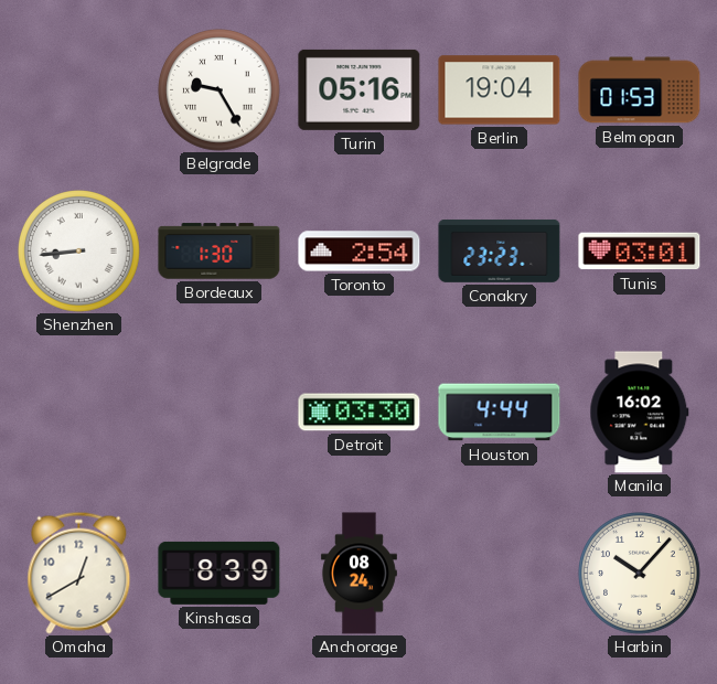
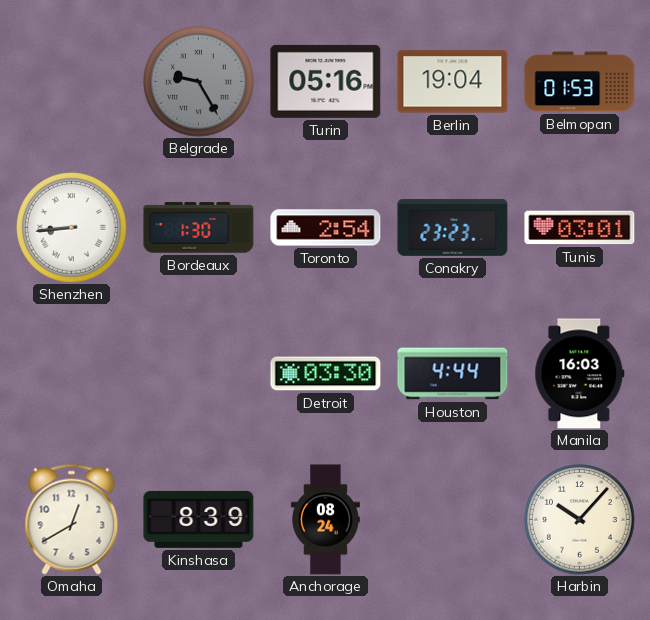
Belgrade dial: white -> grey
Manila: 16:02 -> 16:03
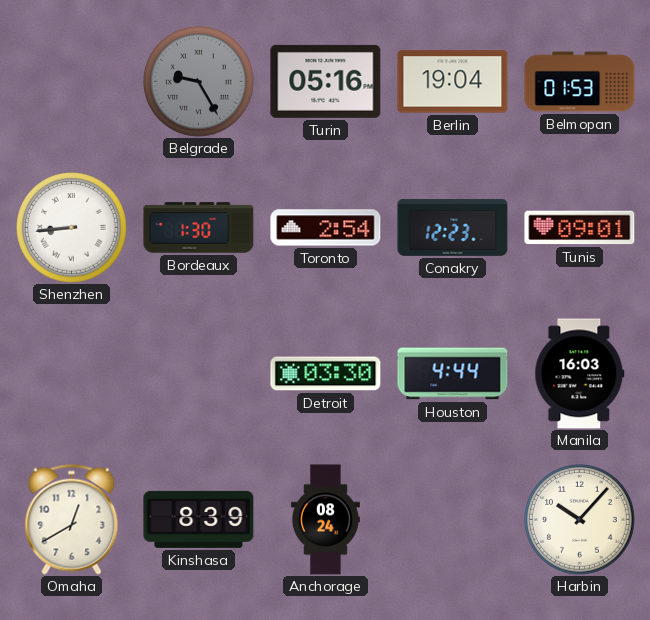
Conakry: 23:23 -> 12:23
Tunis: 03:01 -> 09:01
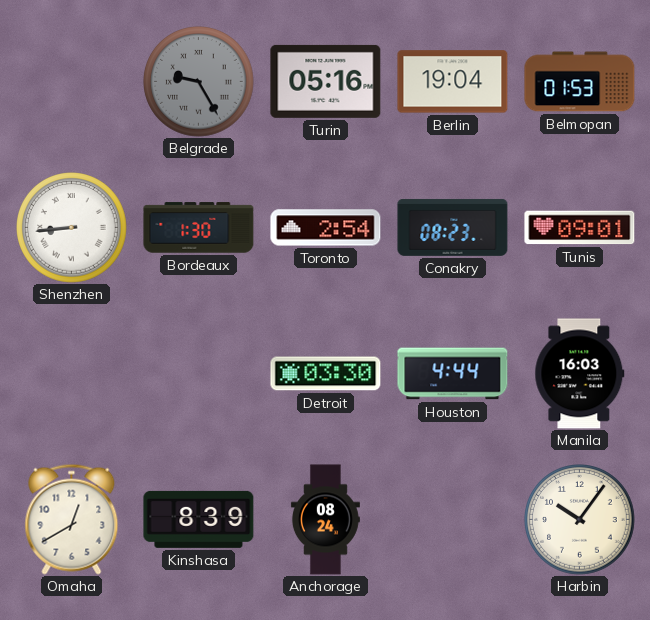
Conakry: 12:23 -> 08:23
Harbin: 10:07 -> 10:06
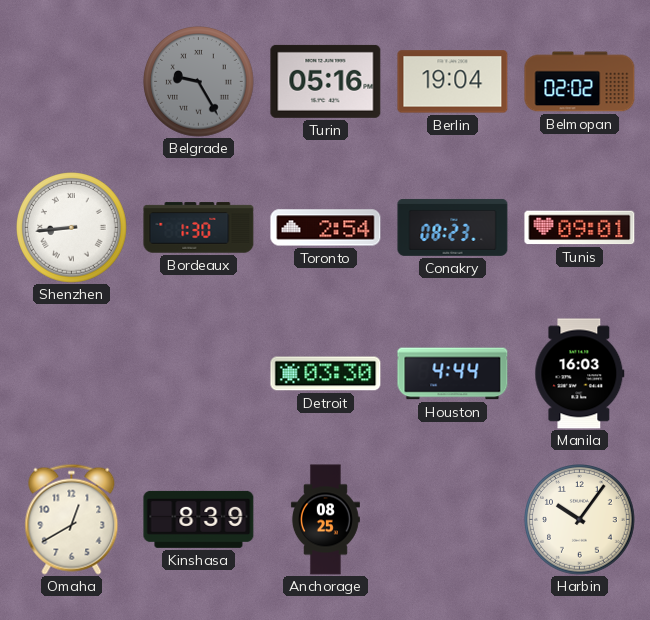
Belmopan: 01:53 -> 02:02
Anchorage: 08:24 -> 08:25
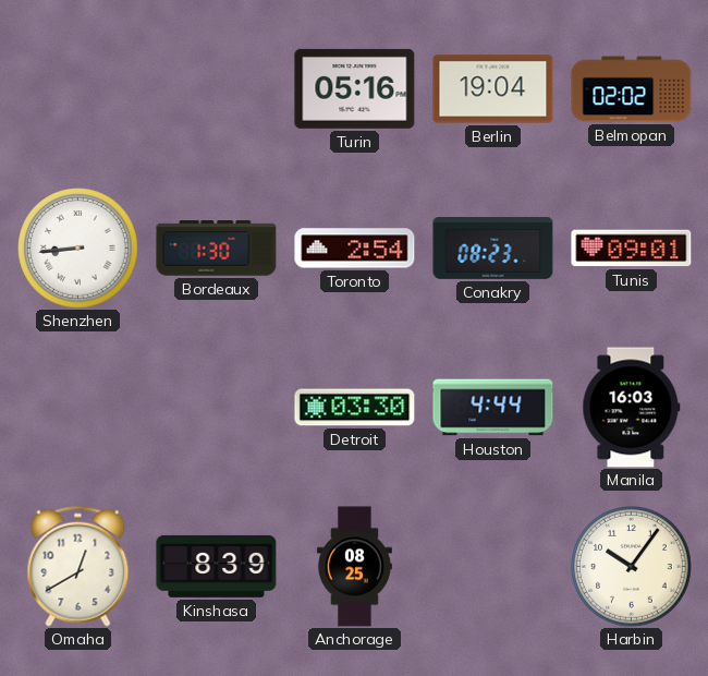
Belgrade: 9:25 -> none
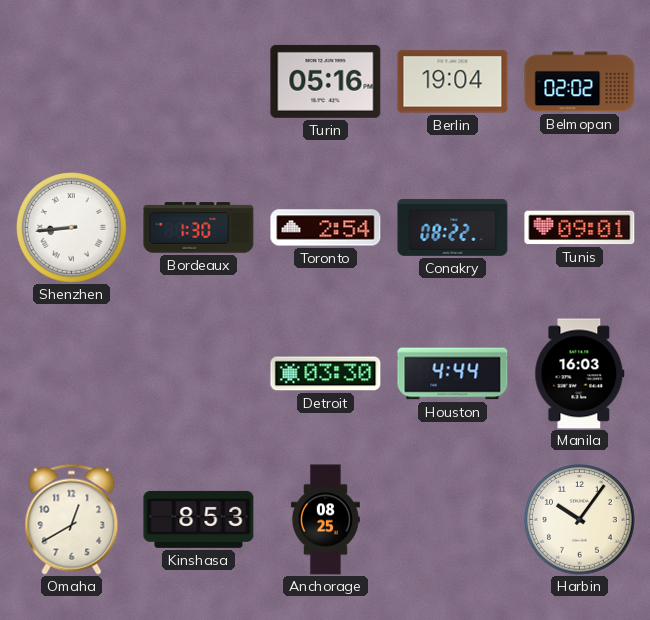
Conakry: 08:23 -> 08:22
Kinshasa: 8:39 -> 8:53
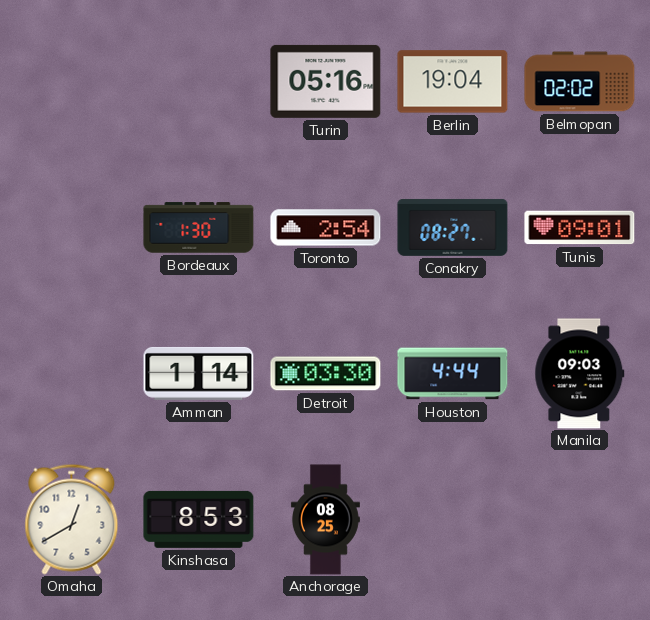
Shenzhen: 8:44 -> none
Conakry: 08:22 -> 08:27
Amman: none -> 1:14
Manila: 16:03 -> 09:03
Harbin: 10:06 -> none
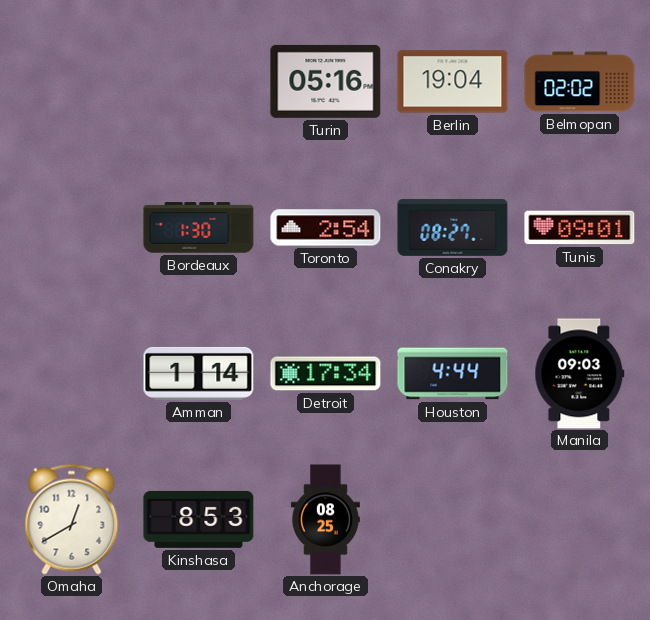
Detroit: 03:30 -> 17:34
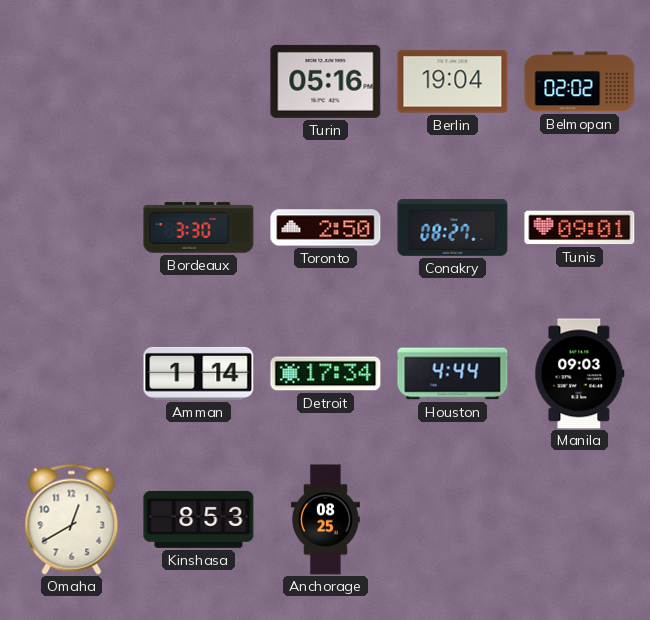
Bordeaux: 1:30 -> 3:30
Toronto: 2:54 -> 2:50
